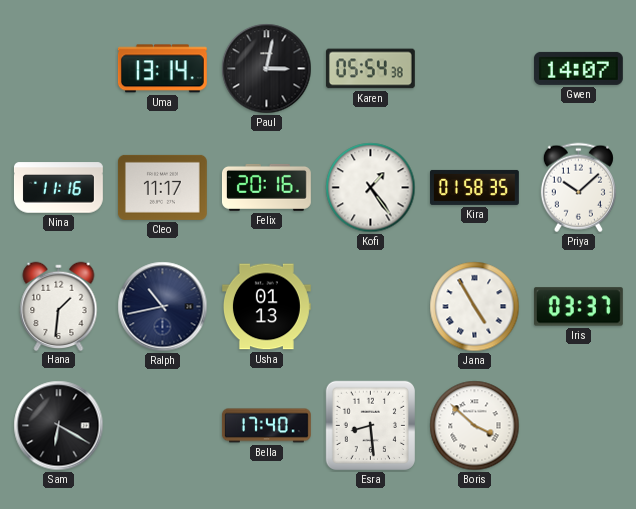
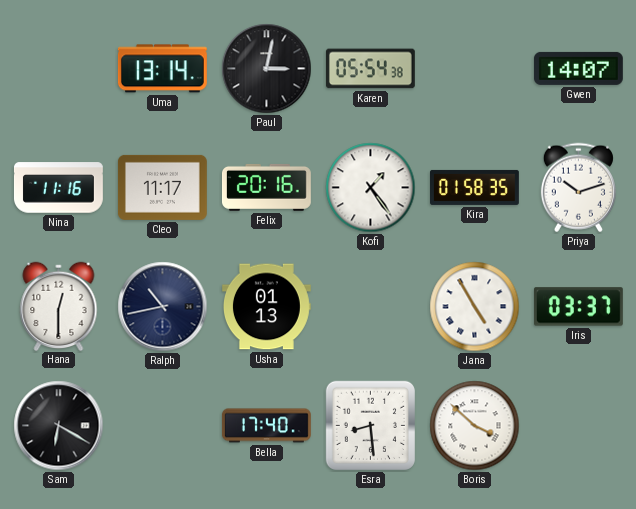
Priya: 10:08 -> 10:12
Hana: 1:31 -> 12:30
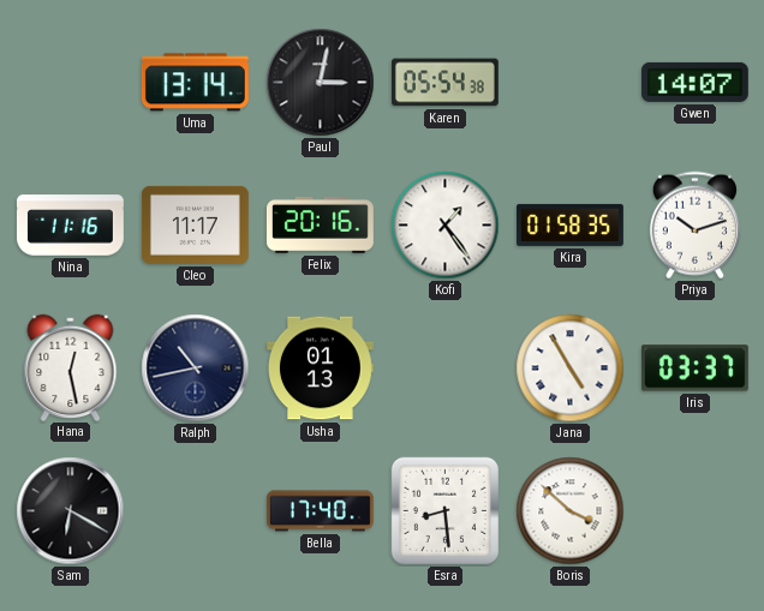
Hana: 12:30 -> 12:28
